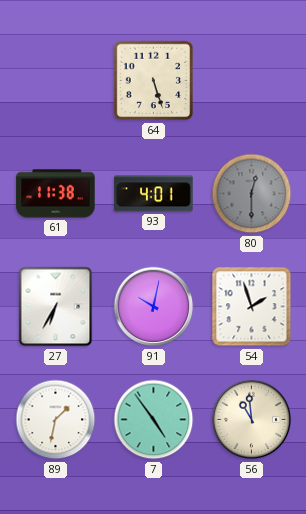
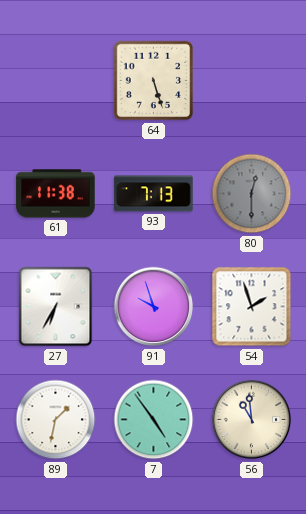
93: 4:01 -> 7:13
91: 10:02 -> 9:57
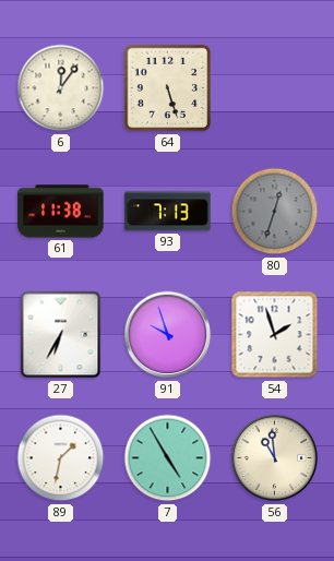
6: none -> 12:06
80: 12:30 -> 12:33
7: 4:54 -> 4:55
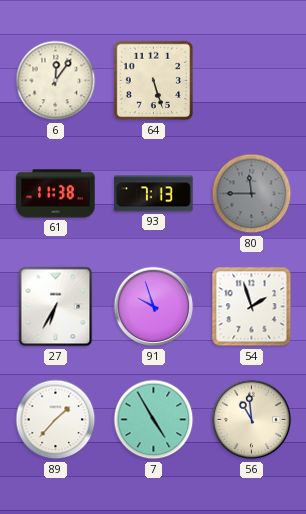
80: 12:33 -> 11:45
89: 1:32 -> 1:37
